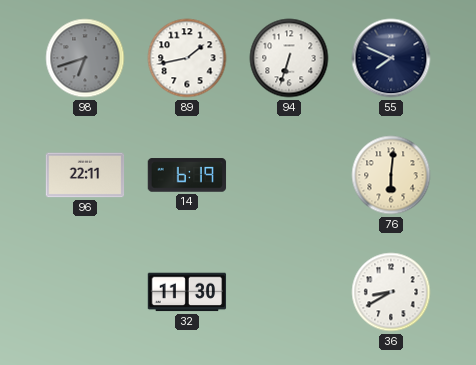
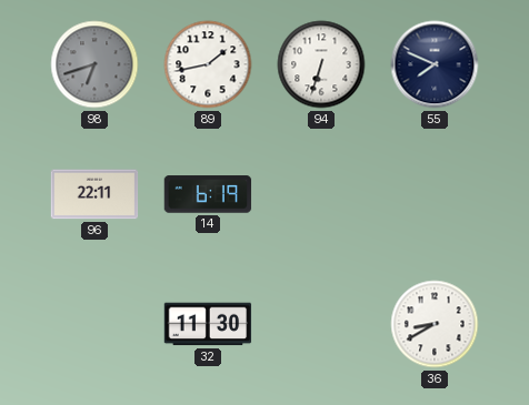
76: 6:01 -> none
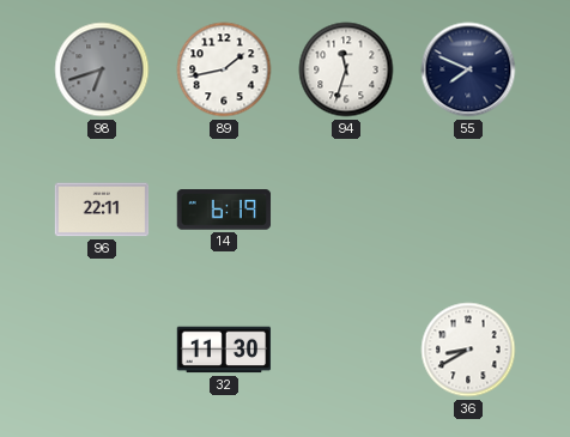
94: 6:33 -> 11:33
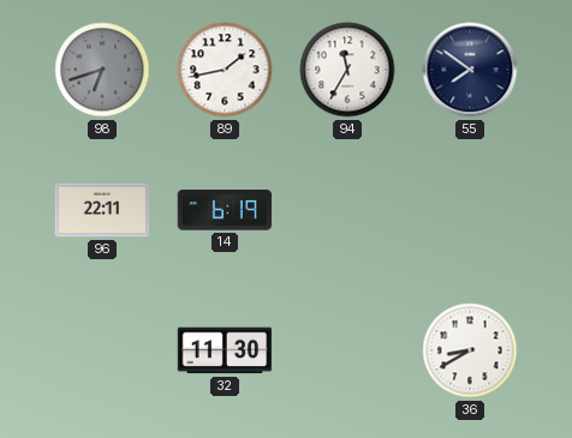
94: 11:33 -> 11:35
55: 7:49 -> 7:51
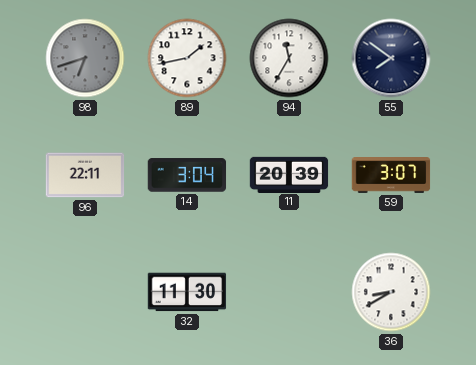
14: 6:19 -> 3:04
11: none -> 20:39
59: none -> 3:07
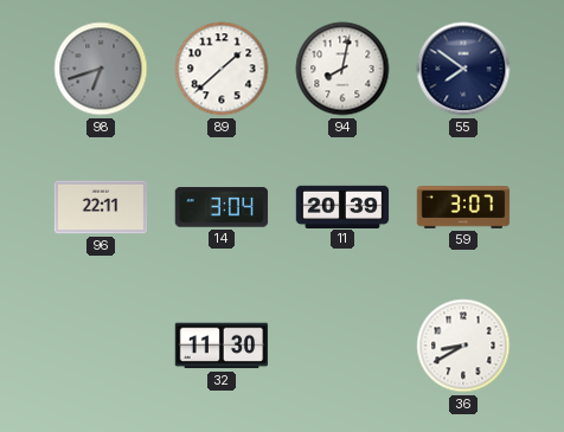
89: 1:43 -> 1:38
94: 11:35 -> 8:02
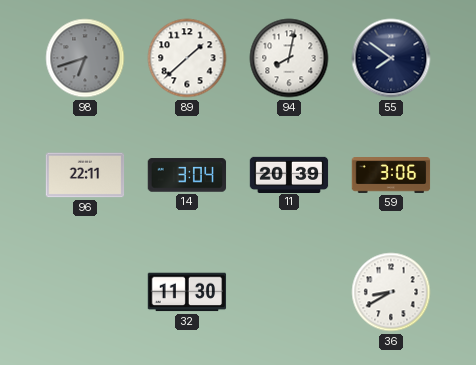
59: 3:07 -> 3:06
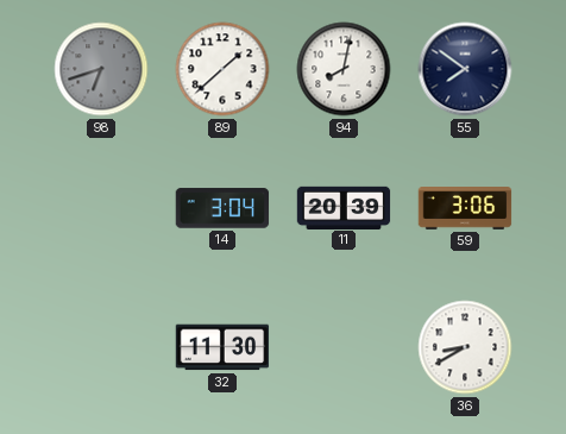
96: 22:11 -> none
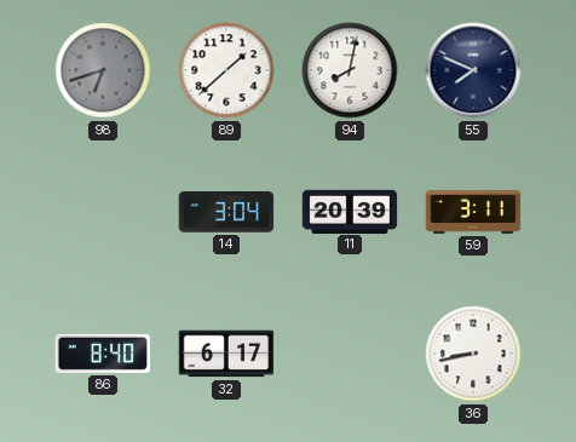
55: 7:51 -> 7:49
59: 3:06 -> 3:11
86: none -> 8:40
32: 11:30 -> 6:17
36: 8:40 -> 8:43
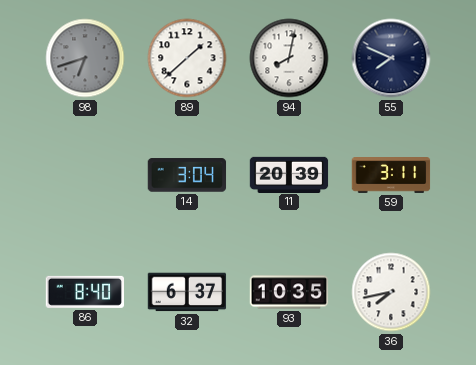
32: 6:17 -> 6:37
93: none -> 10:35
36: 8:43 -> 7:43
